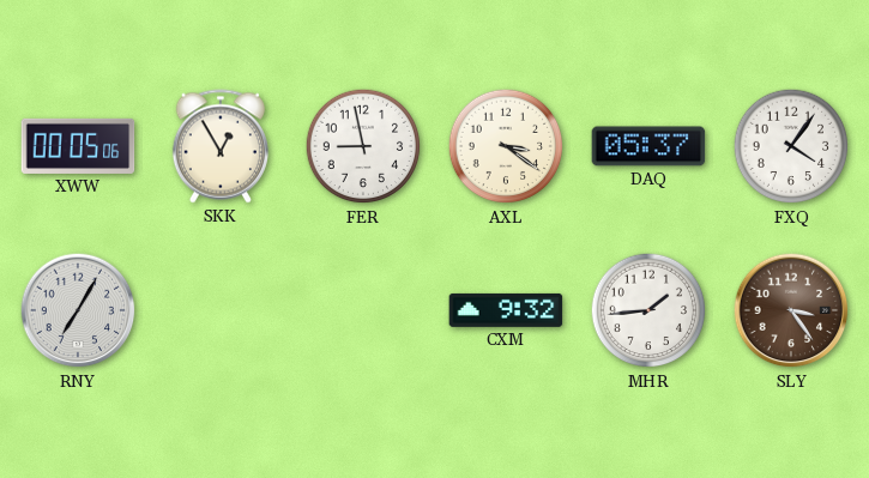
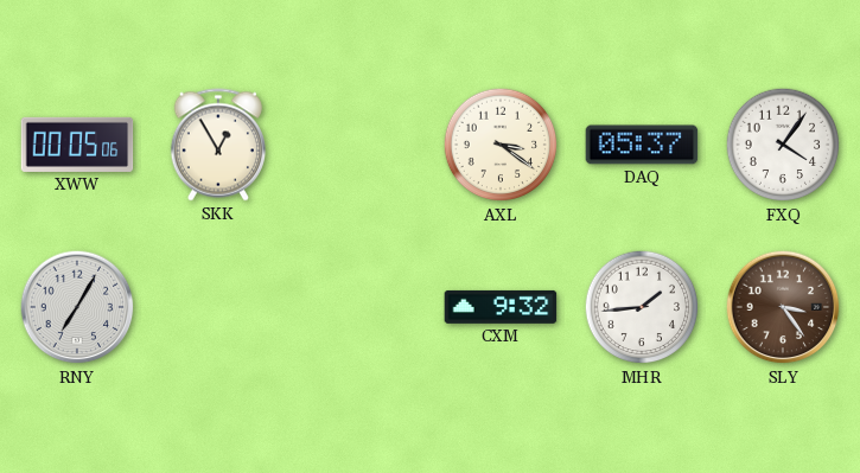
FER: 8:58 -> none
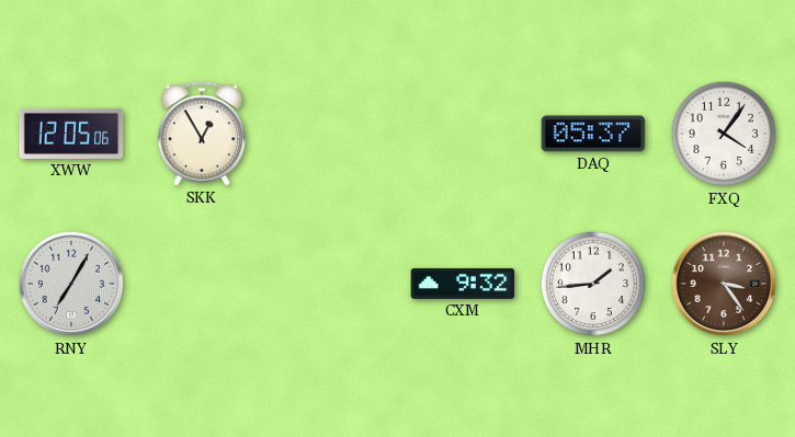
XWW: 00:05 -> 12:05
AXL: 3:21 -> none
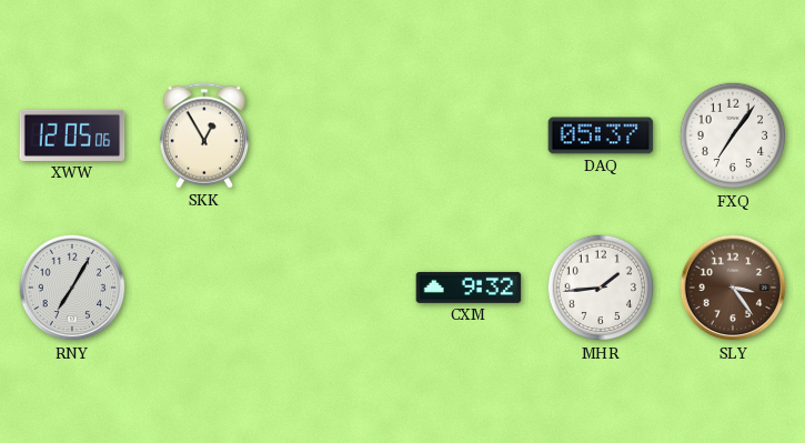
FXQ: 4:06 -> 7:06
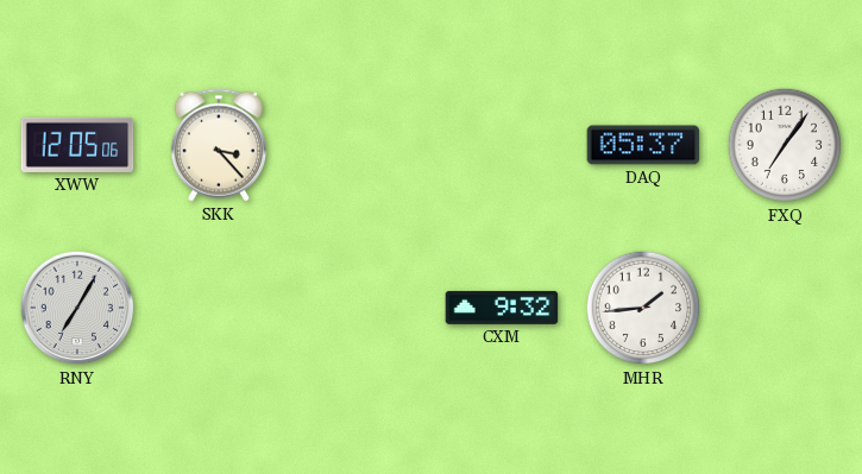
SKK: 12:55 -> 3:23
SLY: 3:24 -> none
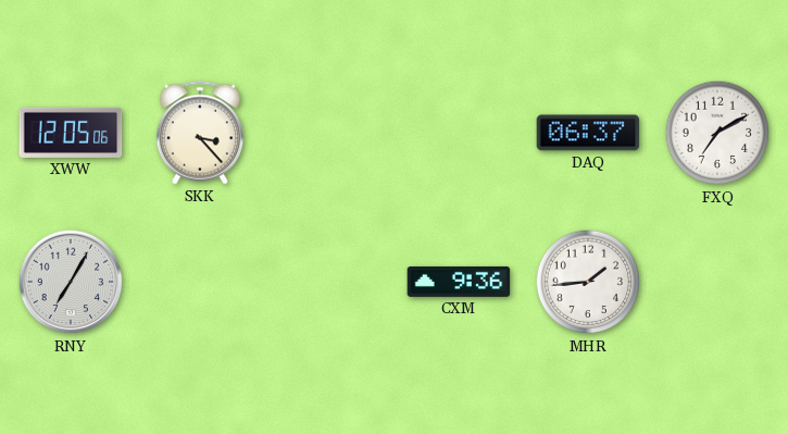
DAQ: 05:37 -> 06:37
FXQ: 7:06 -> 7:10
CXM: 9:32 -> 9:36
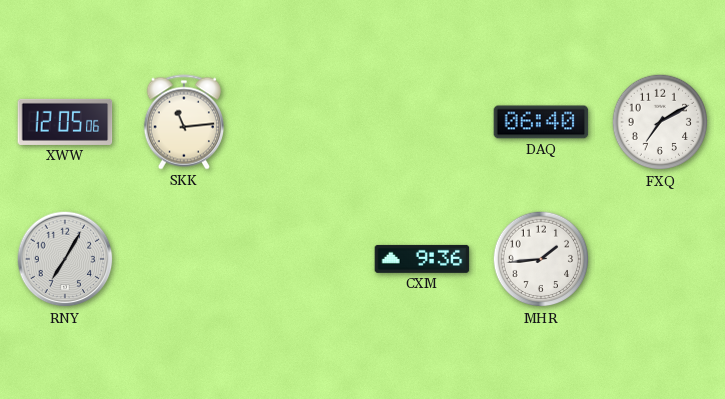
SKK: 3:23 -> 11:14
DAQ: 06:37 -> 06:40
